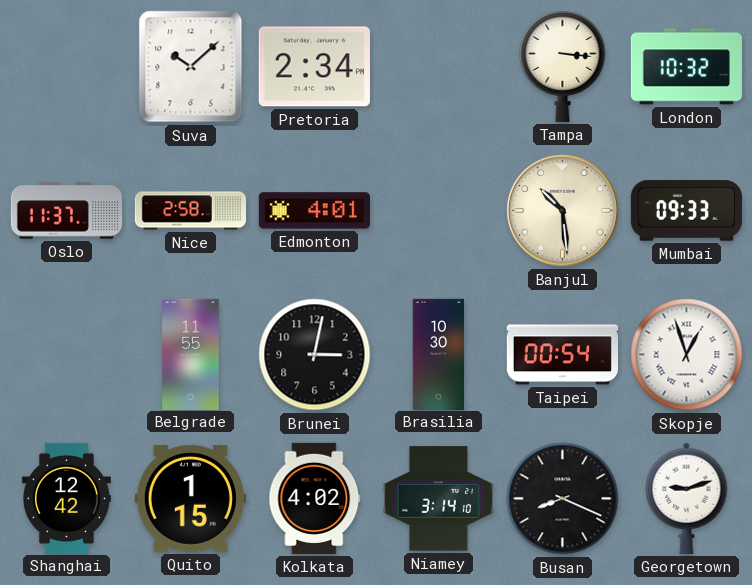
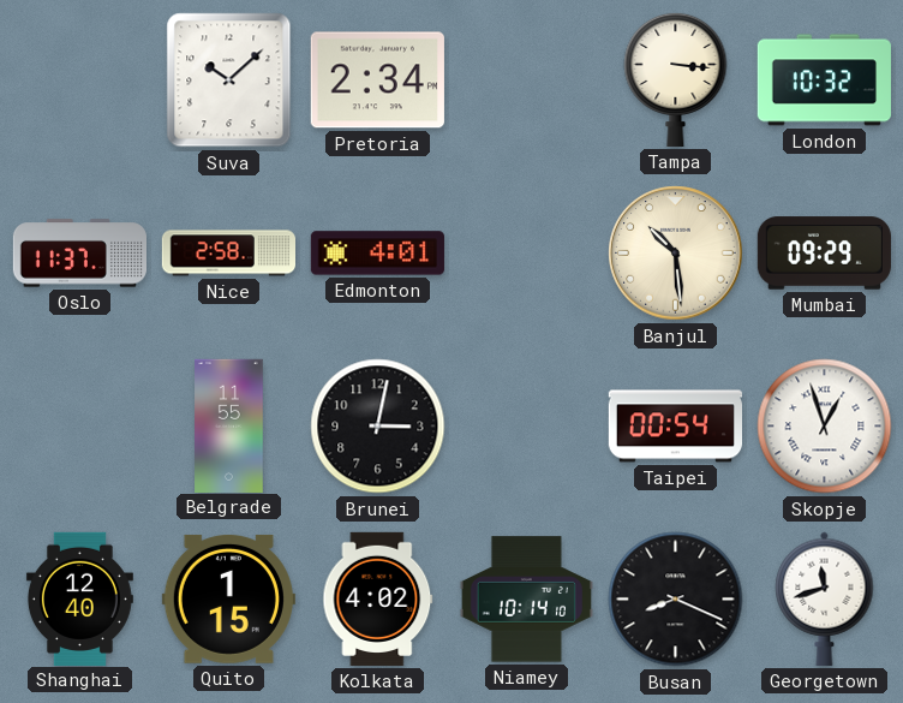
Mumbai: 09:33 -> 09:29
Brasilia: 10:30 -> none
Shanghai: 12:42 -> 12:40
Niamey: 3:14 -> 10:14
Georgetown: 9:12 -> 11:42
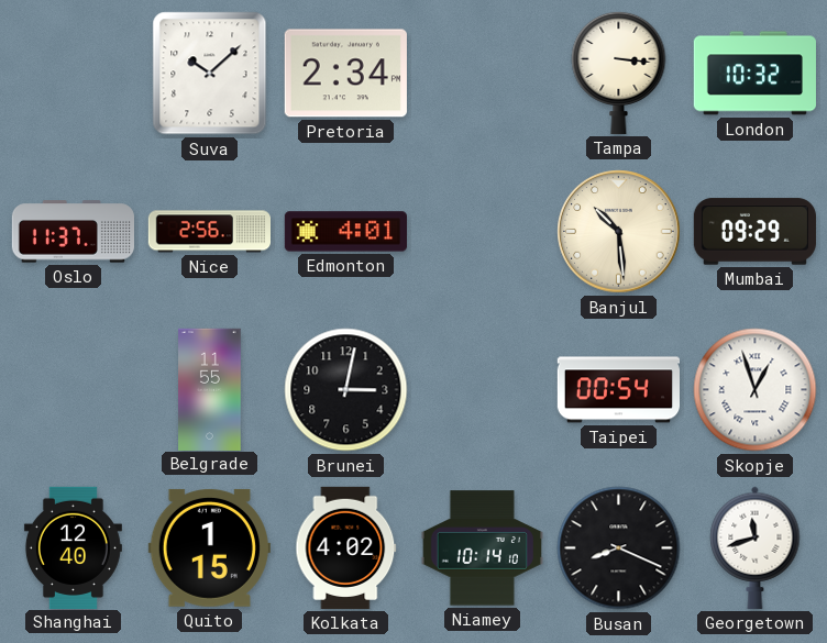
Nice: 2:58 -> 2:56
